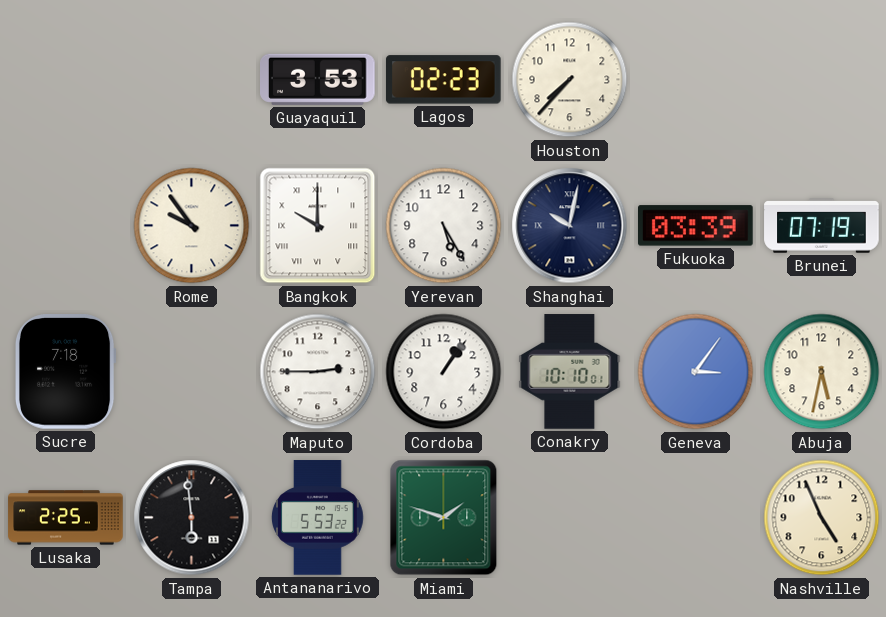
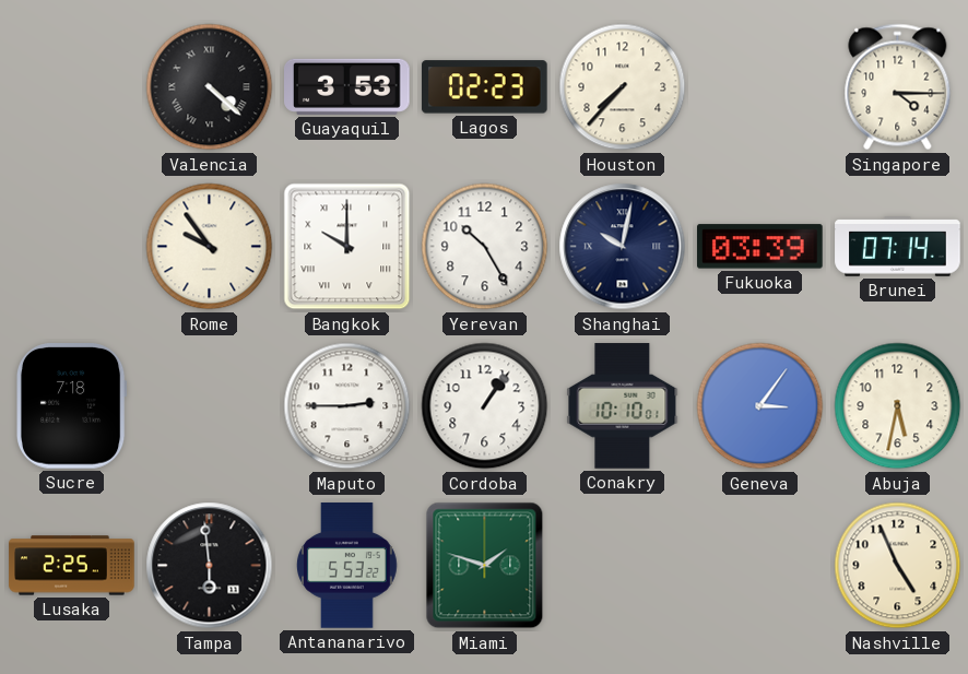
Valencia: none -> 4:22
Singapore: none -> 4:15
Yerevan: 5:25 -> 10:25
Brunei: 07:19 -> 07:14
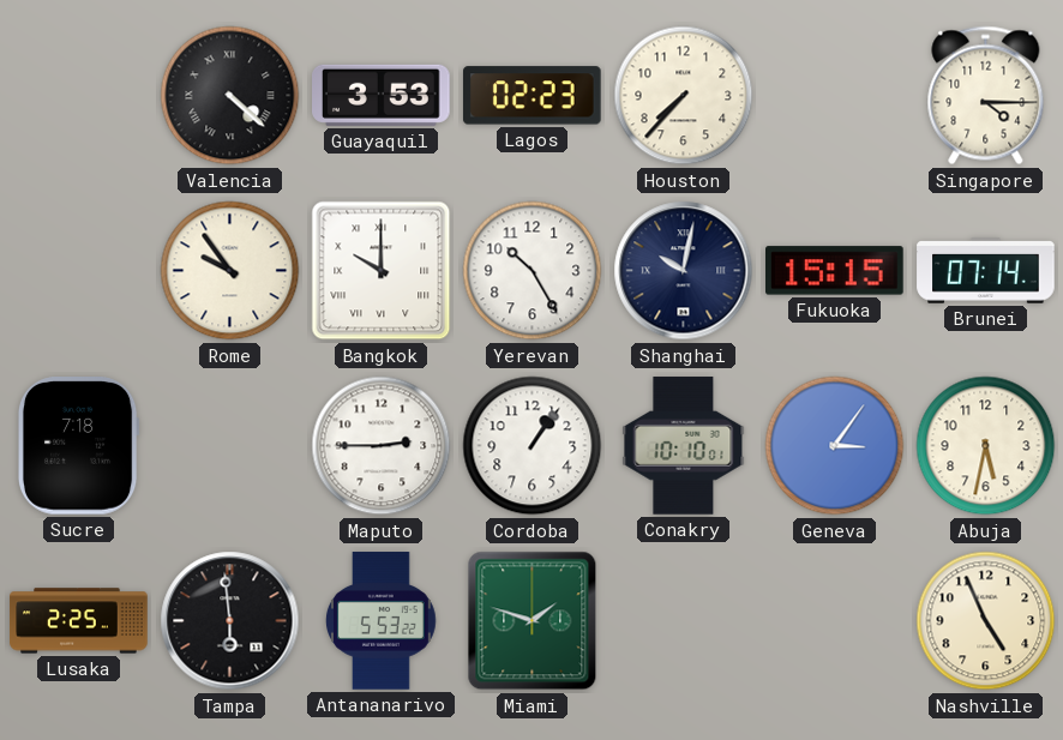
Fukuoka: 03:39 -> 15:15
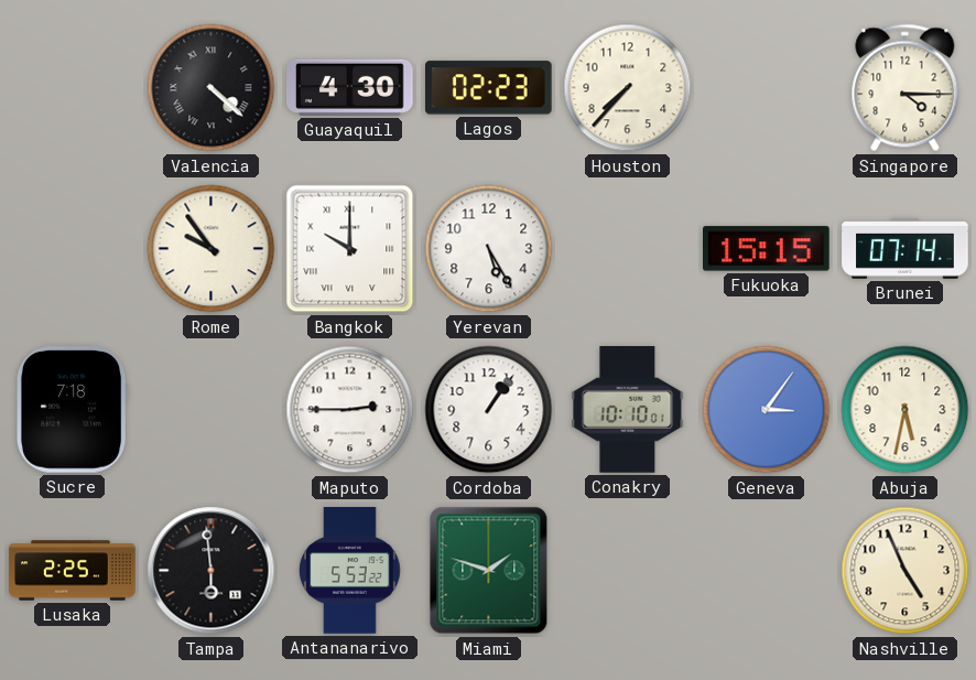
Guayaquil: 3:53 -> 4:30
Yerevan: 10:25 -> 5:25
Shanghai: 10:02 -> none
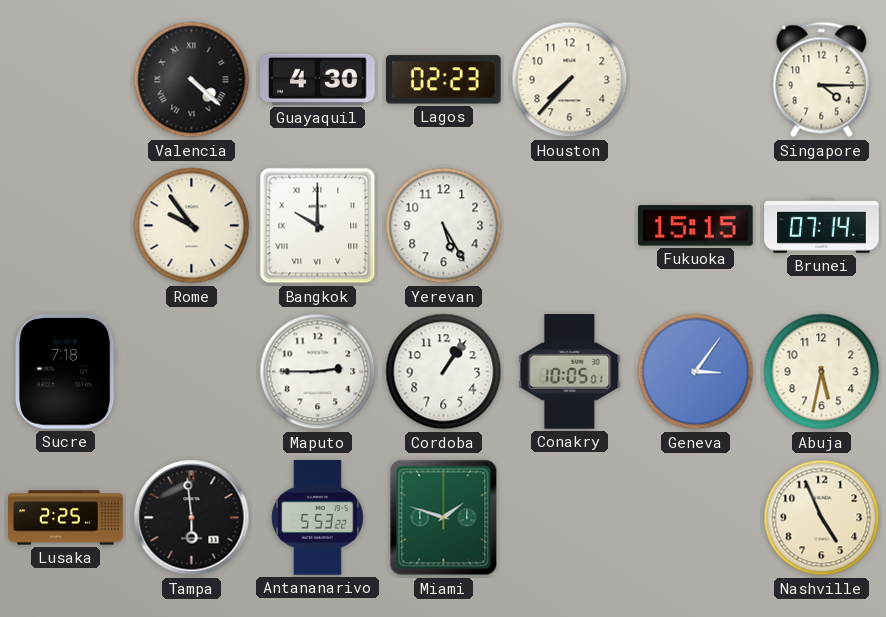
Conakry: 10:10 -> 10:05
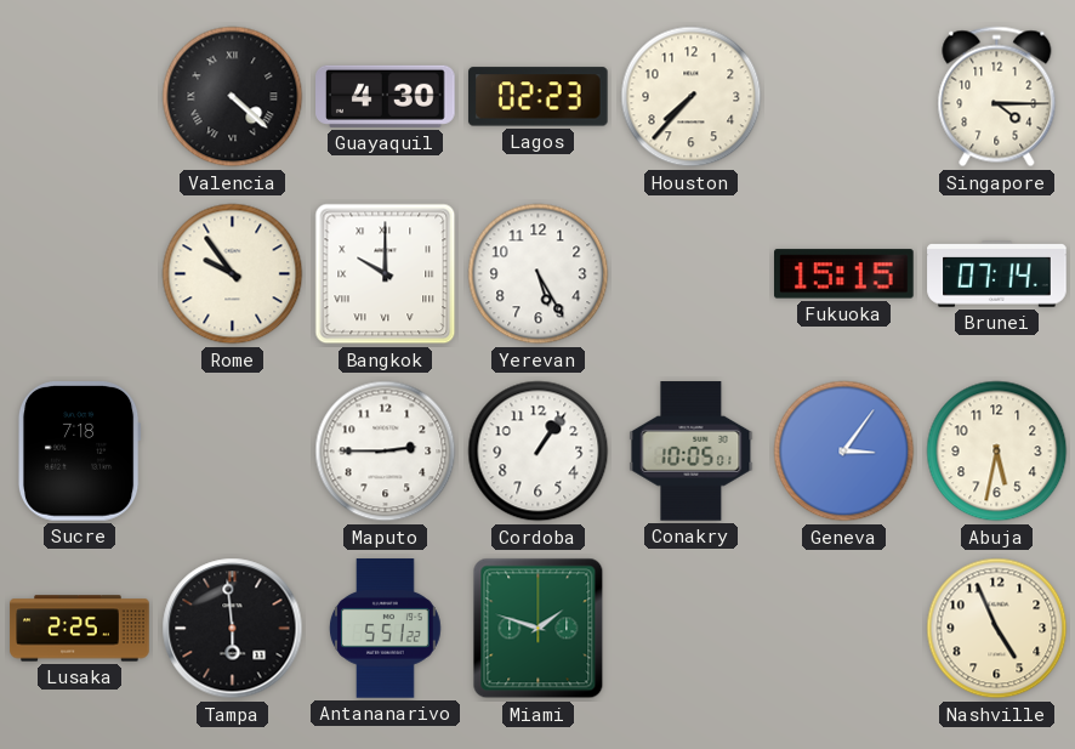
Antananarivo: 5:53 -> 5:51
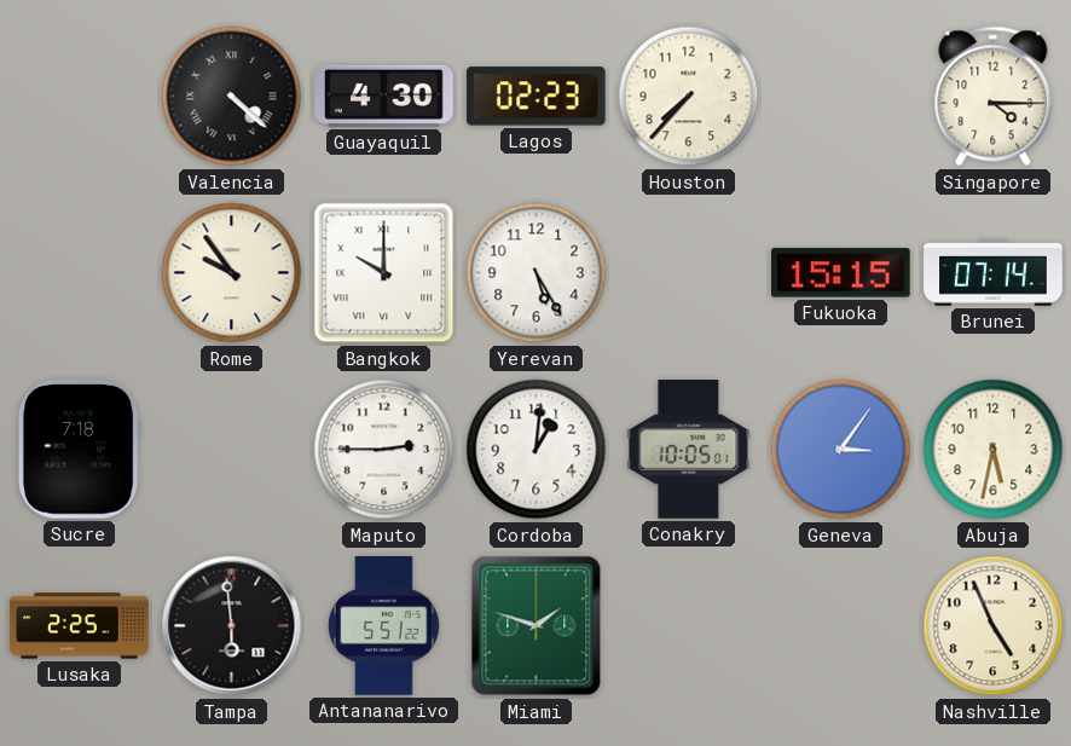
Cordoba: 1:06 -> 1:01
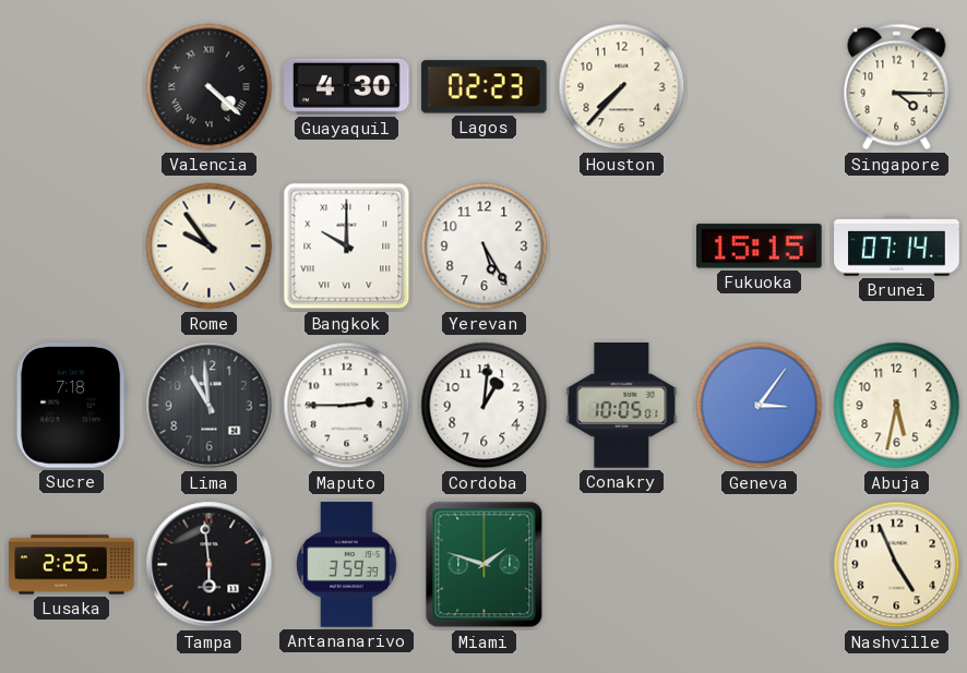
Lima: none -> 10:59
Antananarivo: 5:51 -> 3:59
